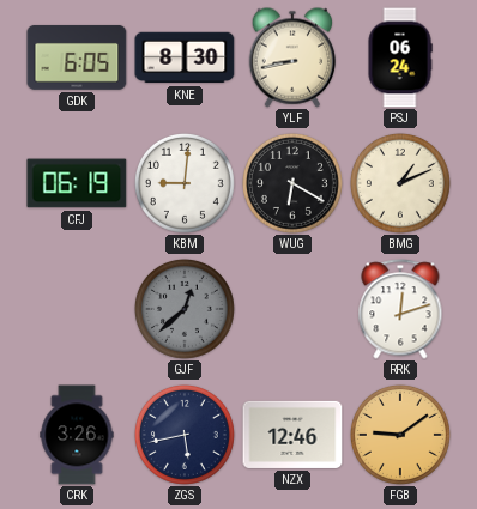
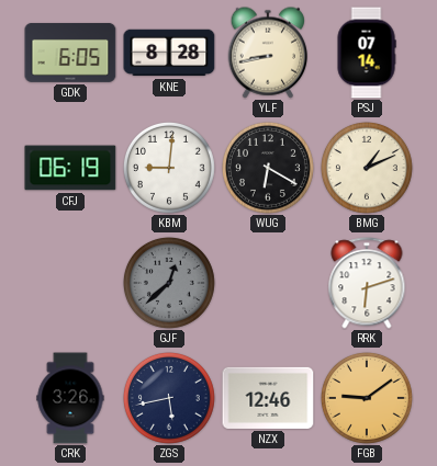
KNE: 8:30 -> 8:28
PSJ: 06:24 -> 07:14
RRK: 12:12 -> 6:12
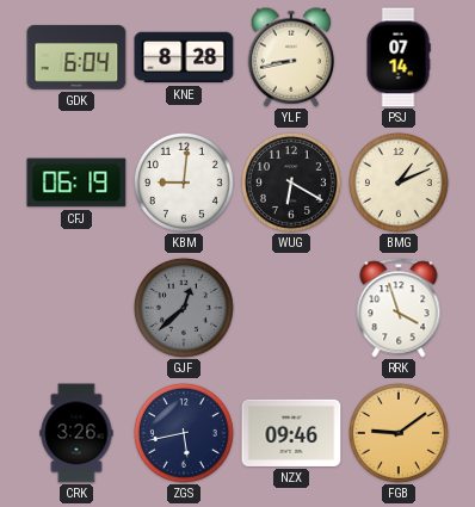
GDK: 6:05 -> 6:04
RRK: 6:12 -> 3:57
NZX: 12:46 -> 09:46
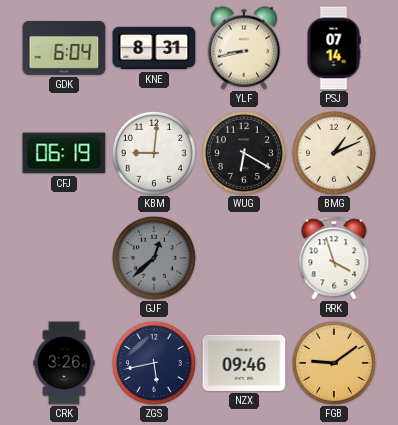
KNE: 8:28 -> 8:31
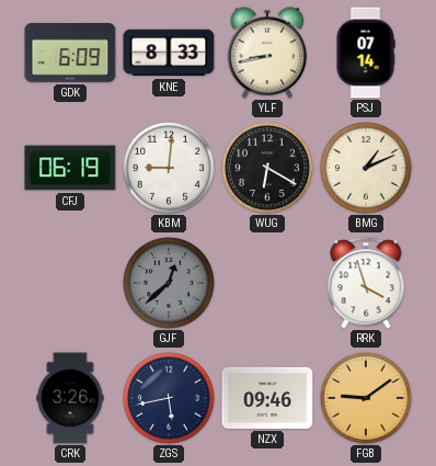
GDK: 6:04 -> 6:09
KNE: 8:31 -> 8:33
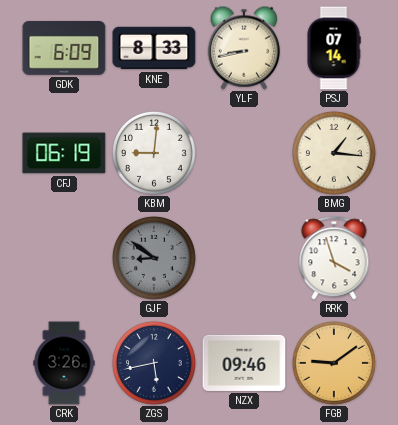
WUG: 6:20 -> none
BMG: 1:11 -> 1:16
GJF: 12:38 -> 8:51
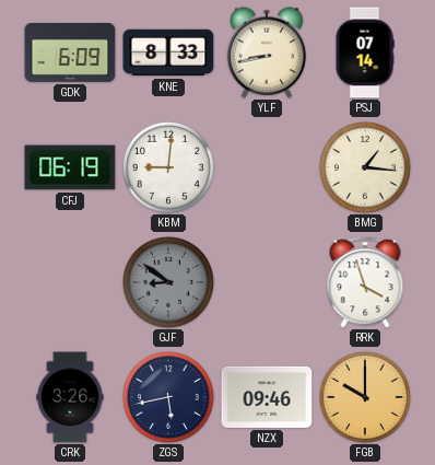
FGB: 9:09 -> 10:00
